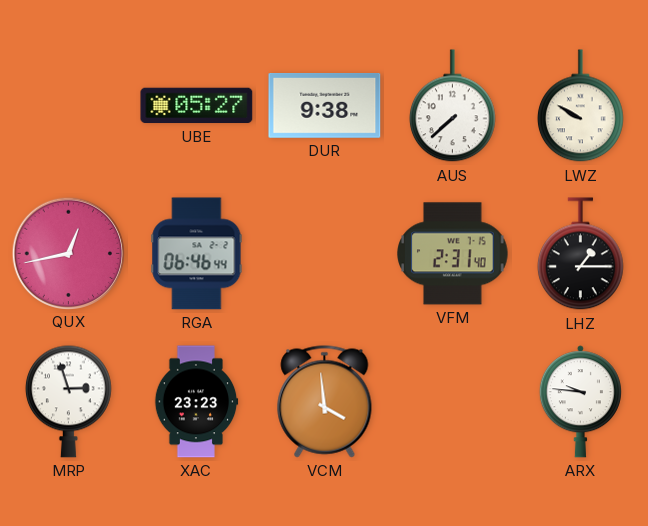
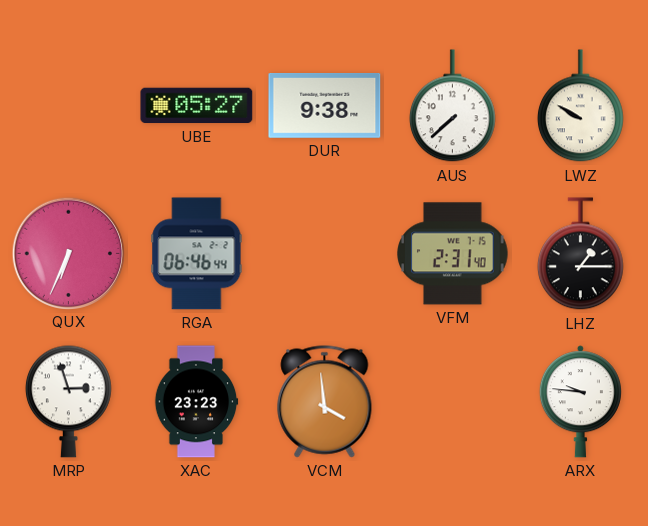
QUX: 12:43 -> 6:34
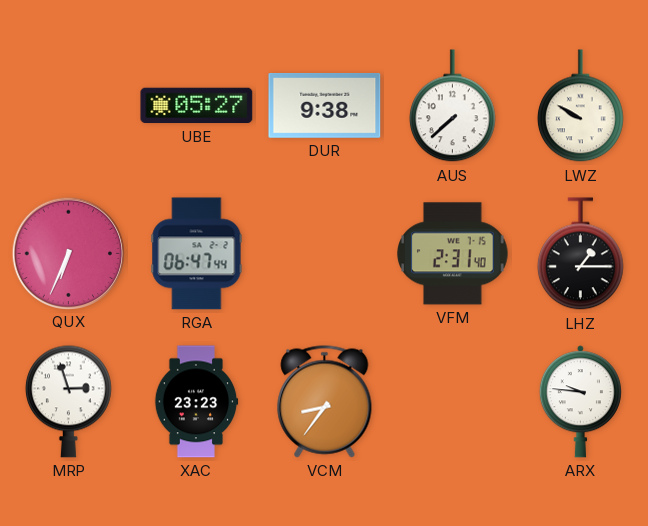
RGA: 06:46 -> 06:47
VCM: 3:59 -> 8:36
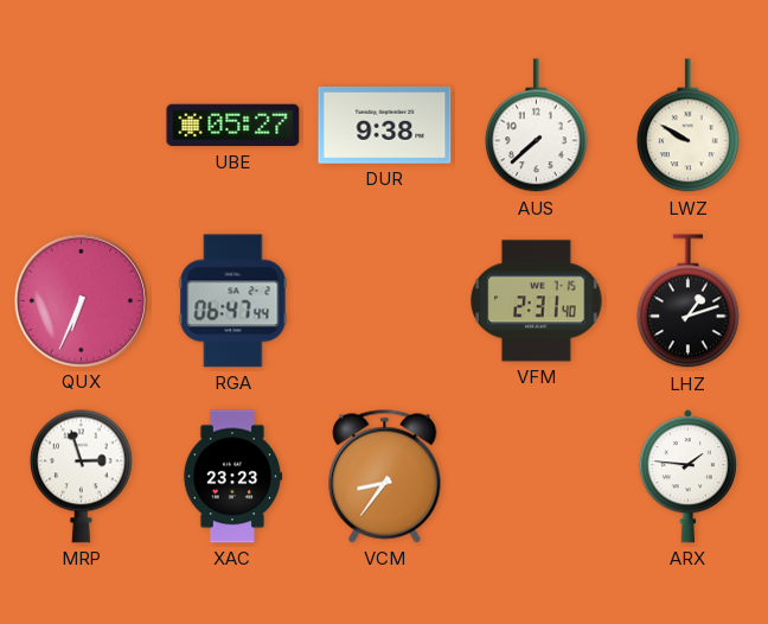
LHZ: 1:15 -> 1:12
ARX: 9:46 -> 1:46
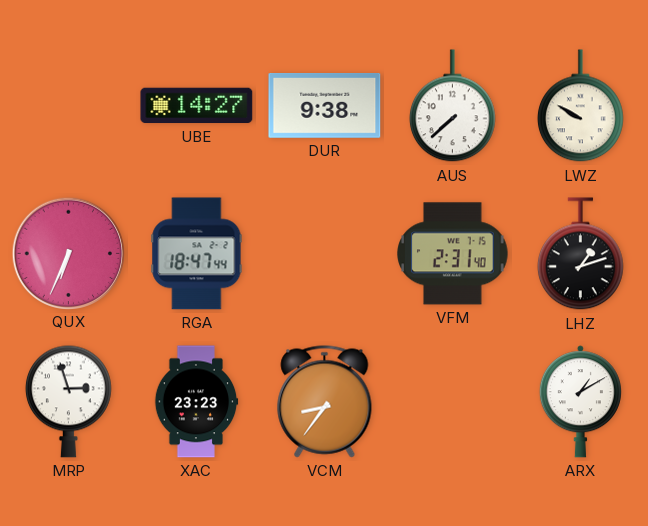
UBE: 05:27 -> 14:27
RGA: 06:47 -> 18:47
ARX: 1:46 -> 1:10
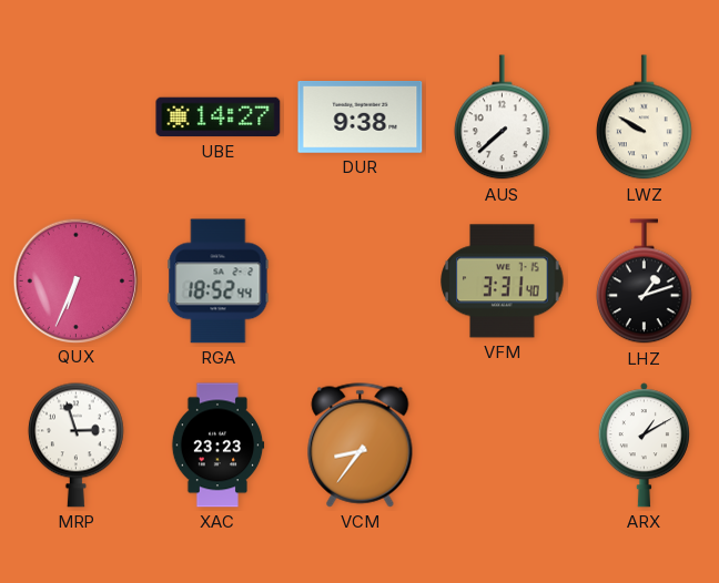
RGA: 18:47 -> 18:52
VFM: 2:31 -> 3:31
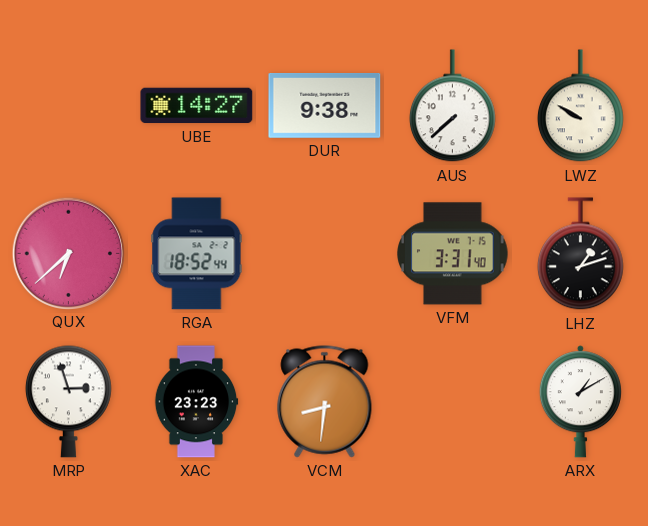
QUX: 6:34 -> 6:38
VCM: 8:36 -> 8:31
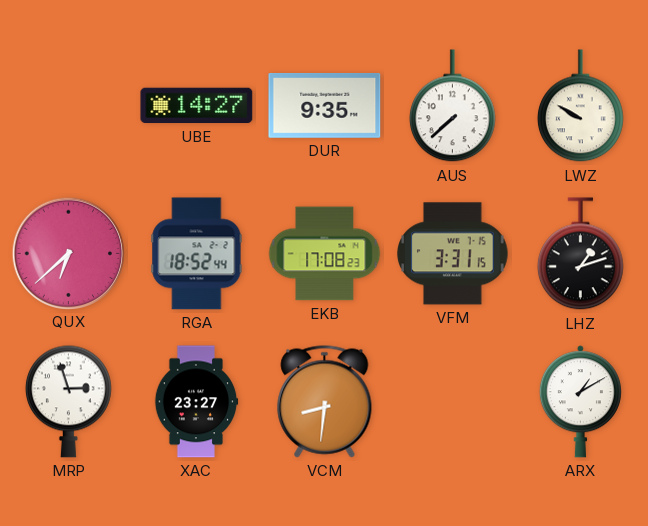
DUR: 9:38 -> 9:35
EKB: none -> 17:08
VFM: 3:31:40 -> 3:31:15
XAC: 23:23 -> 23:27
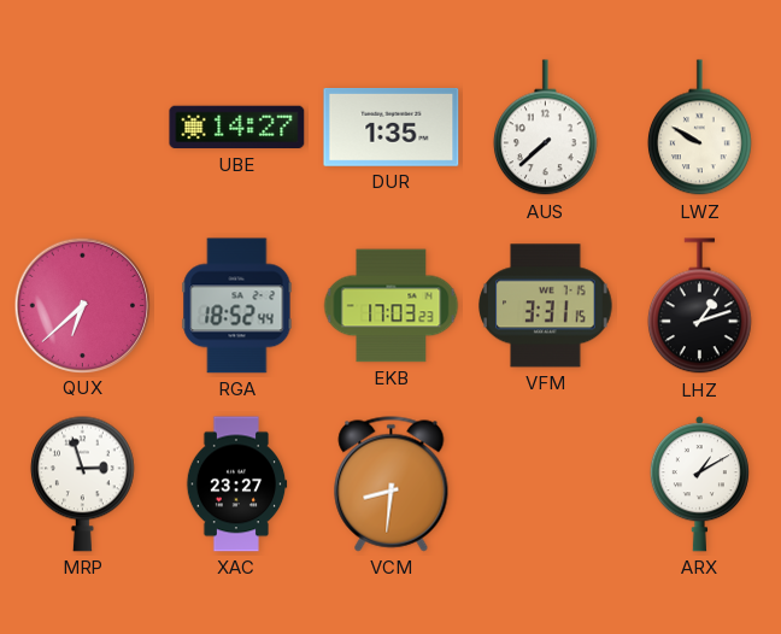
DUR: 9:35 -> 1:35
EKB: 17:08 -> 17:03
